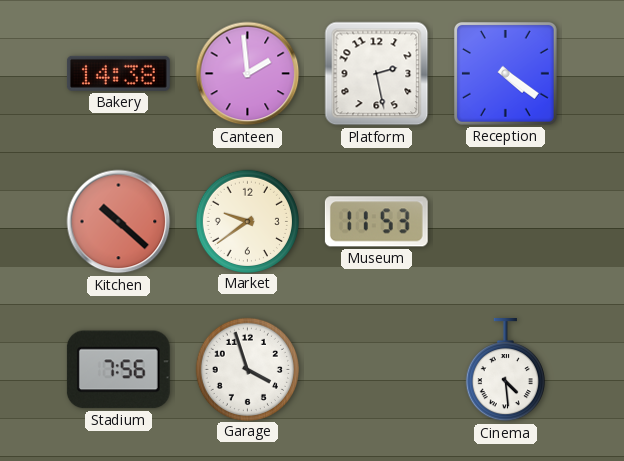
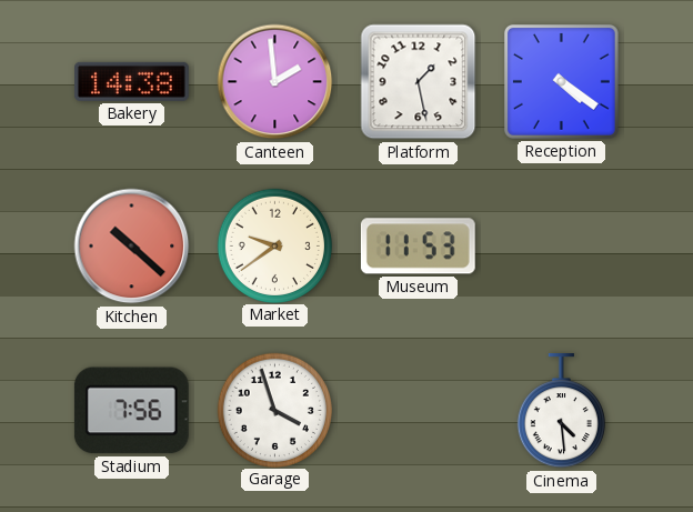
Platform: 2:28 -> 1:28
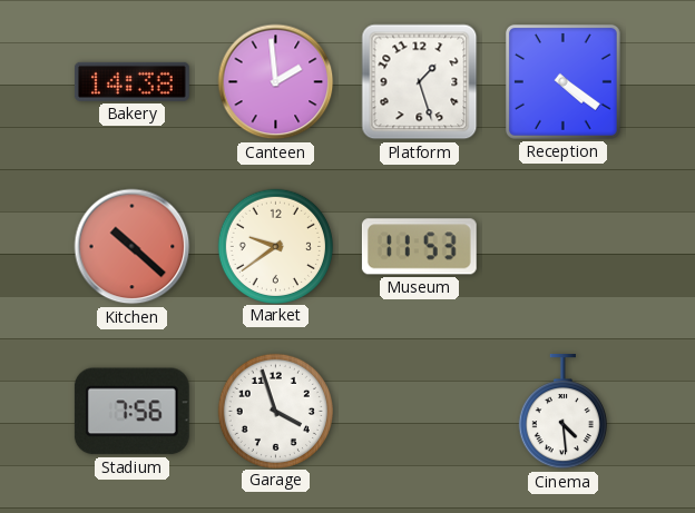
Platform: 1:28 -> 1:27
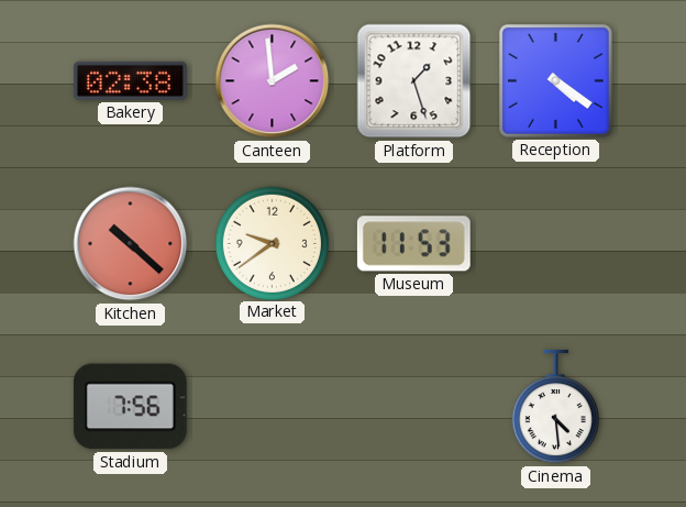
Bakery: 14:38 -> 02:38
Garage: 3:57 -> none
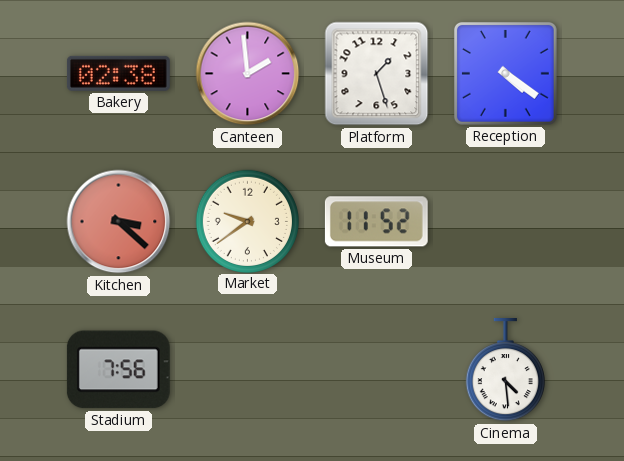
Kitchen: 10:22 -> 3:22
Museum: 11:53 -> 11:52
